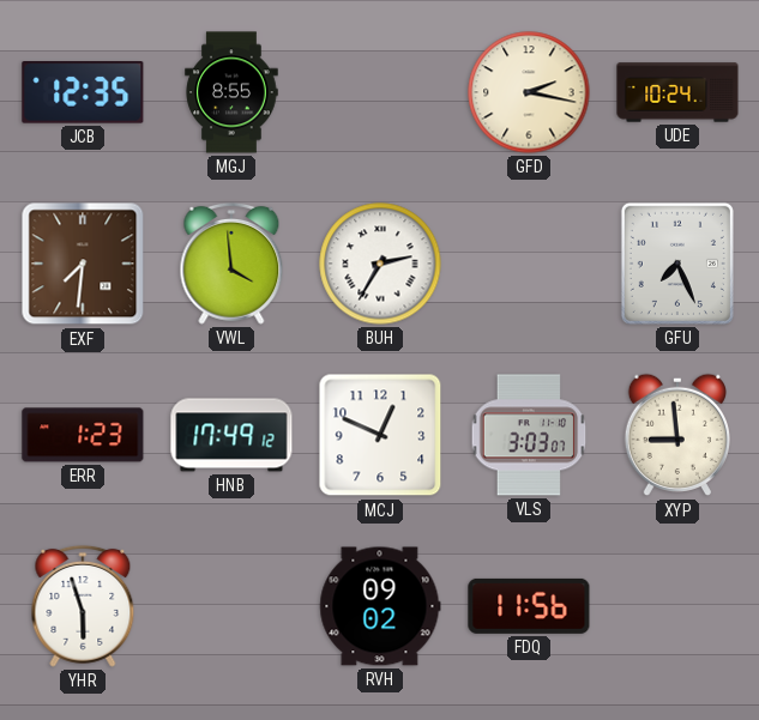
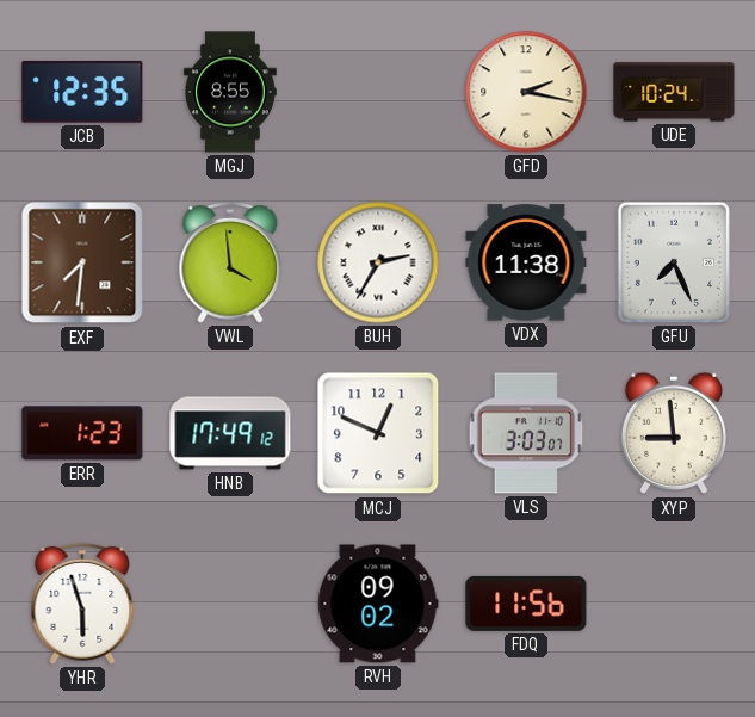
VDX: none -> 11:38
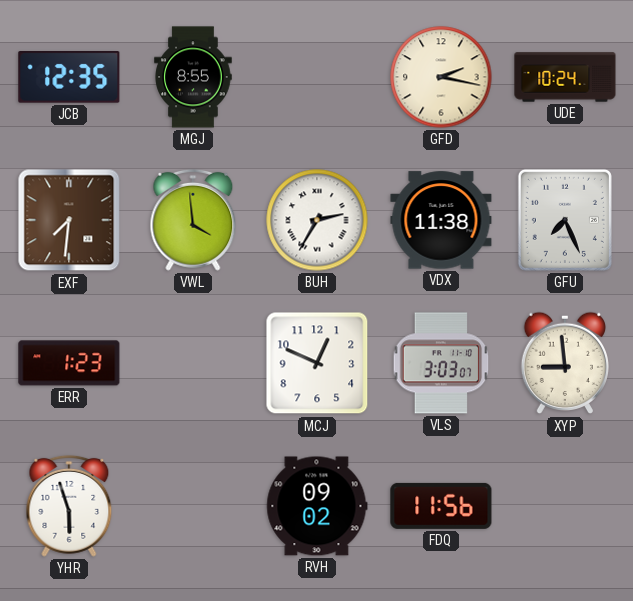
HNB: 17:49 -> none
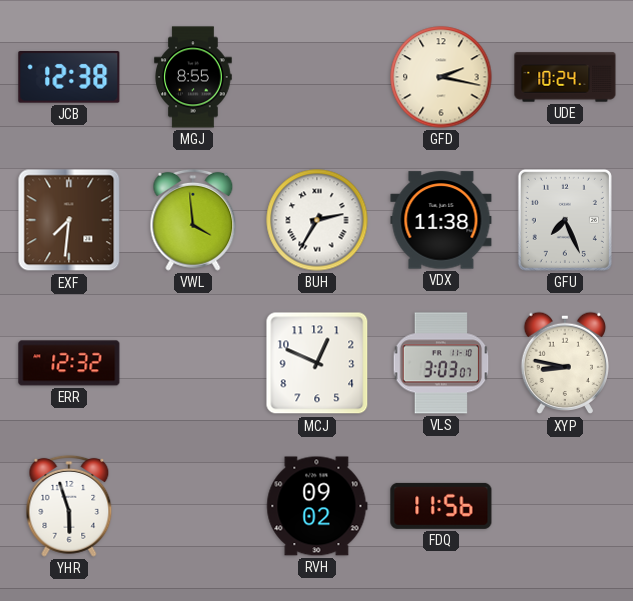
JCB: 12:35 -> 12:38
ERR: 1:23 -> 12:32
XYP: 8:59 -> 8:47
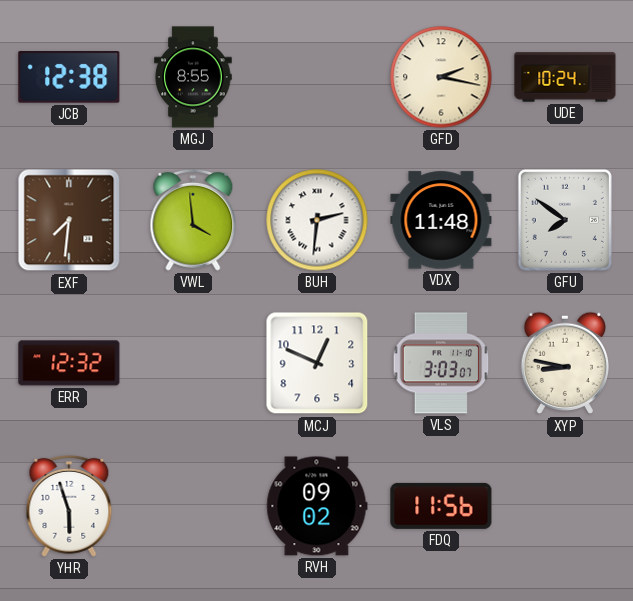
BUH: 2:35 -> 2:31
VDX: 11:38 -> 11:48
GFU: 7:26 -> 7:51
